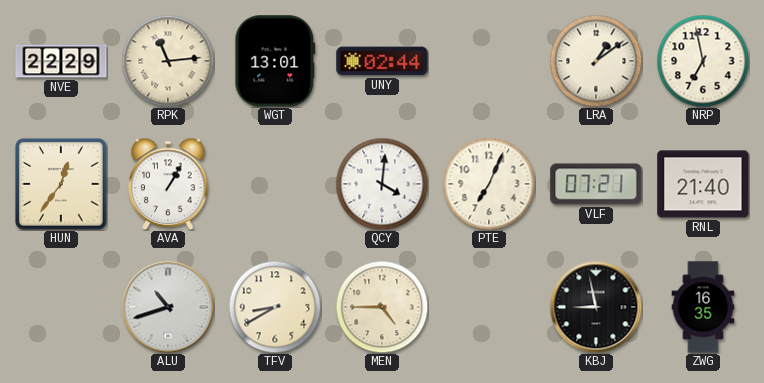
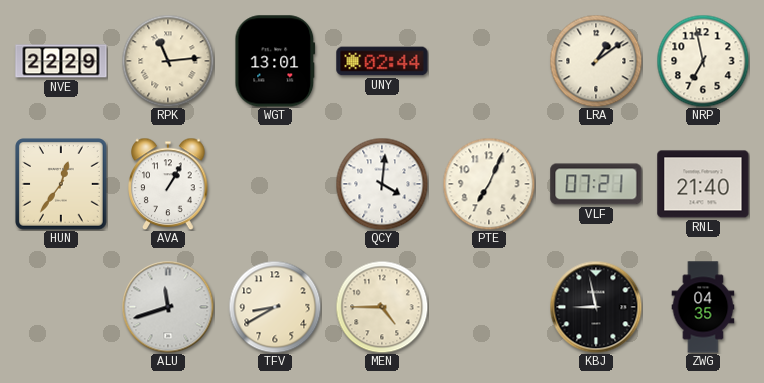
ALU: 10:42 -> 11:42
ZWG: 16:35 -> 04:35
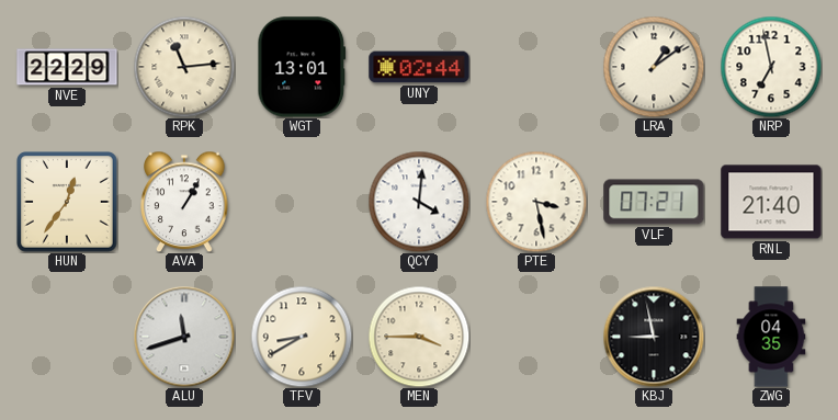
PTE: 7:04 -> 3:28
MEN: 4:45 -> 3:45
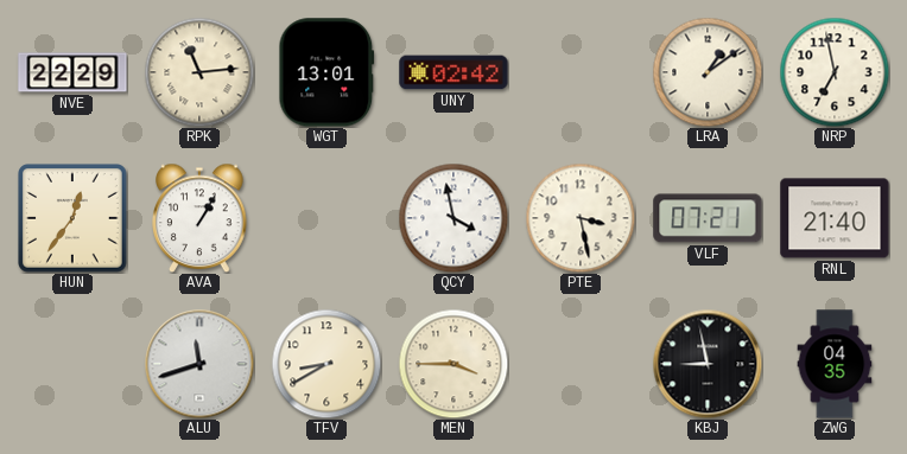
UNY: 02:44 -> 02:42
QCY: 4:01 -> 3:58
